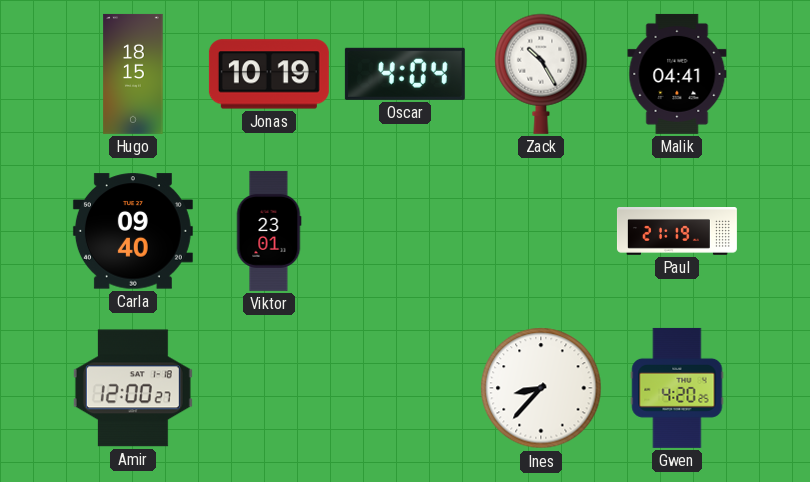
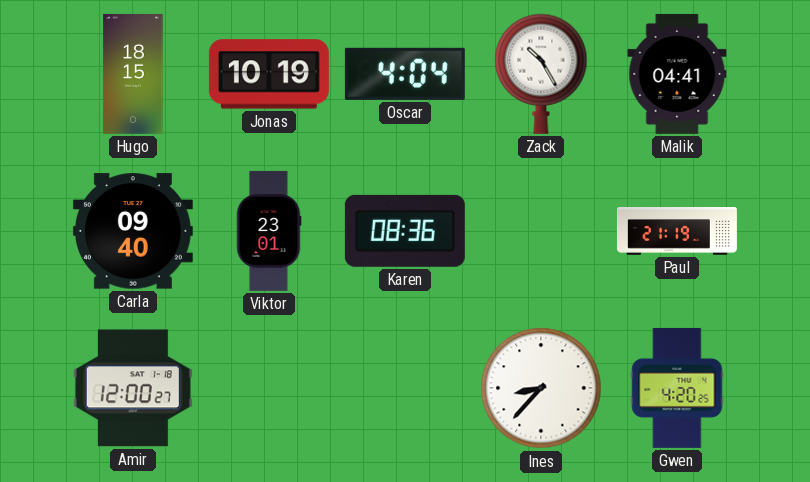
Karen: none -> 08:36
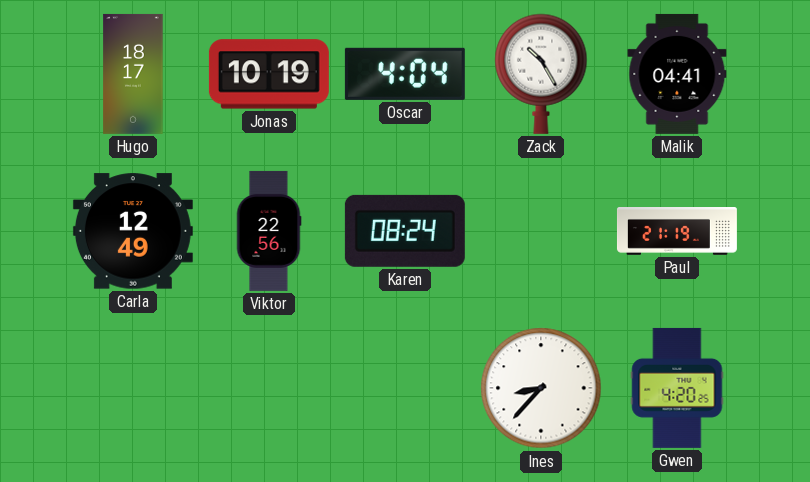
Hugo: 18:15 -> 18:17
Carla: 09:40 -> 12:49
Viktor: 23:01 -> 22:56
Karen: 08:36 -> 08:24
Amir: 12:00 -> none
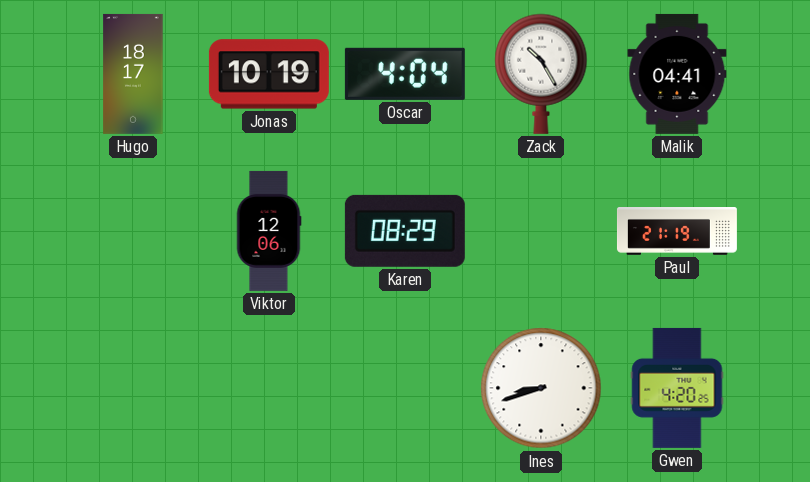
Carla: 12:49 -> none
Viktor: 22:56 -> 12:06
Karen: 08:24 -> 08:29
Ines: 8:37 -> 8:42
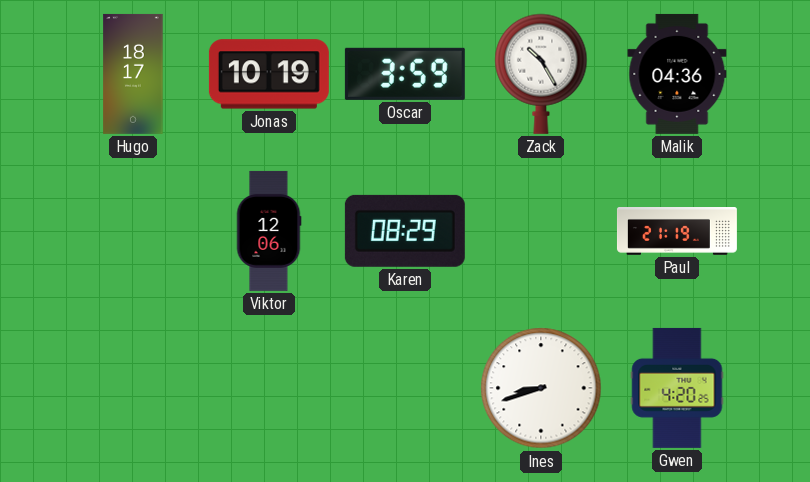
Oscar: 4:04 -> 3:59
Malik: 04:41 -> 04:36
